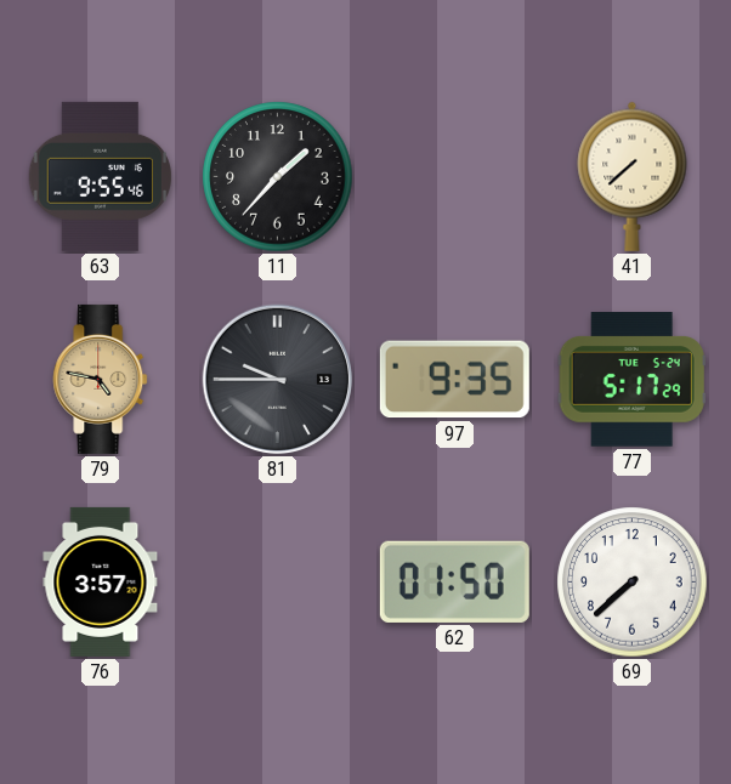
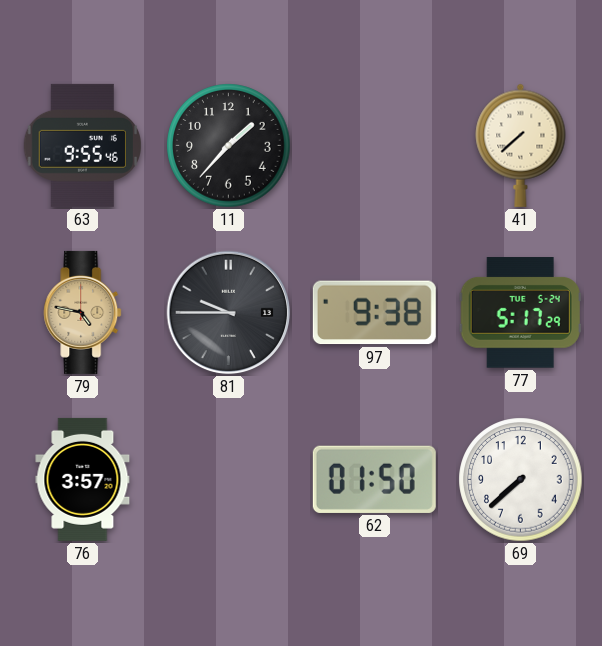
97: 9:35 -> 9:38
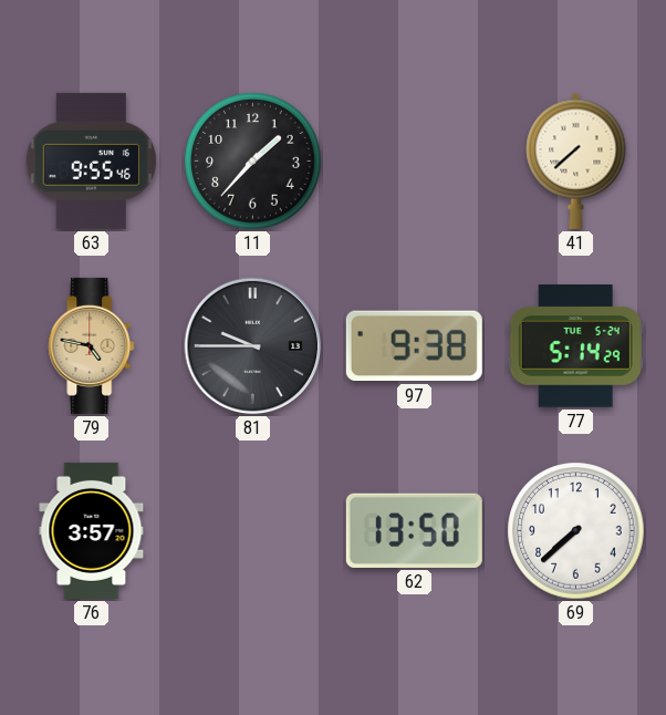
77: 5:17 -> 5:14
62: 01:50 -> 13:50
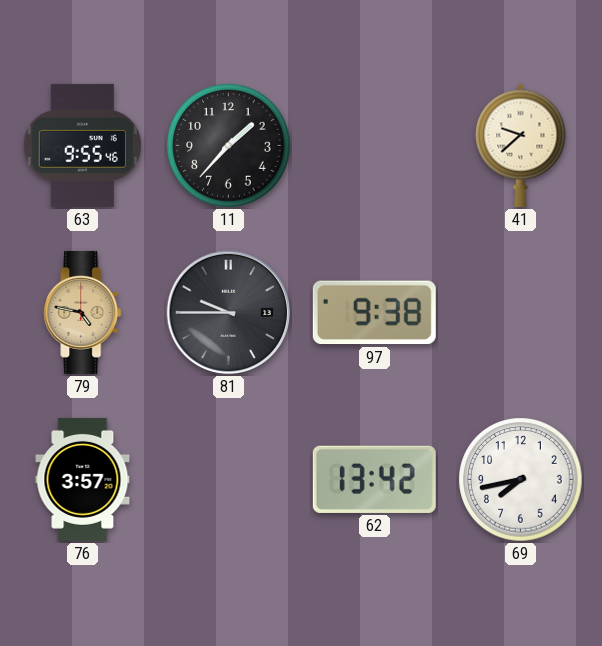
41: 7:38 -> 9:38
77: 5:14 -> none
62: 13:50 -> 13:42
69: 7:38 -> 7:43
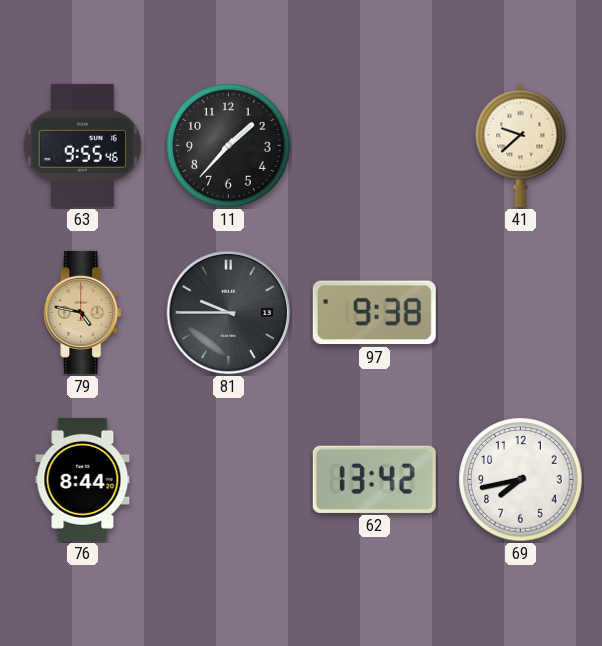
76: 3:57 -> 8:44
